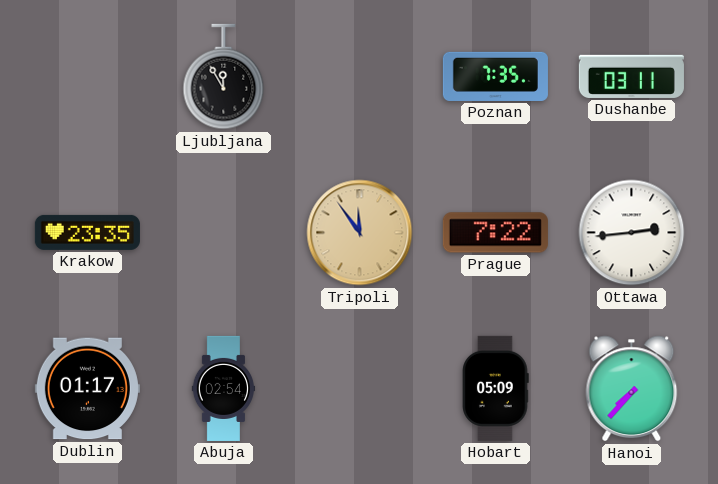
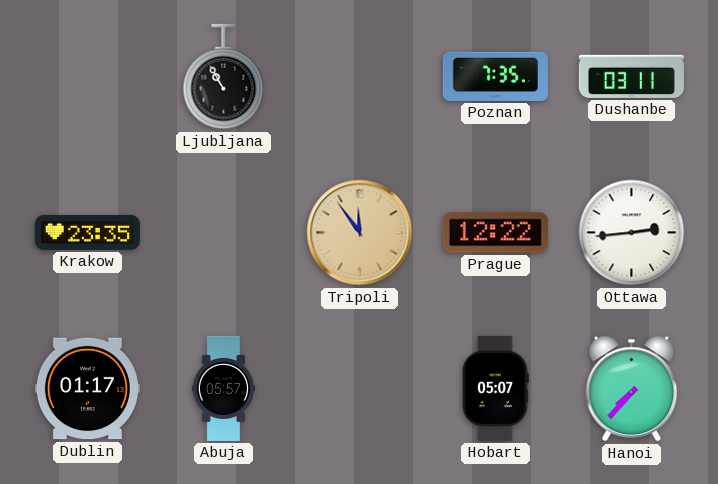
Ljubljana: 11:55 -> 10:55
Prague: 7:22 -> 12:22
Abuja: 02:54 -> 05:57
Hobart: 05:09 -> 05:07
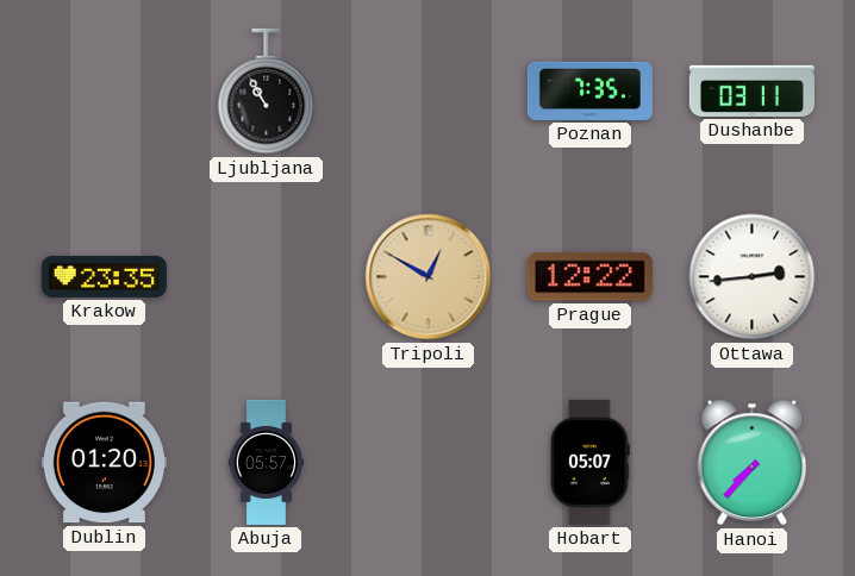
Tripoli: 11:54 -> 12:50
Dublin: 01:17 -> 01:20
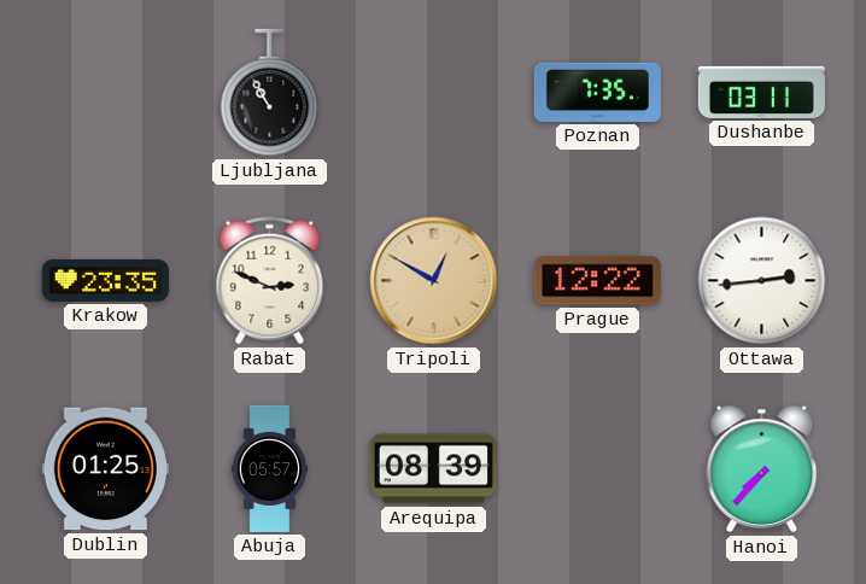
Rabat: none -> 2:49
Dublin: 01:20 -> 01:25
Arequipa: none -> 08:39
Hobart: 05:07 -> none
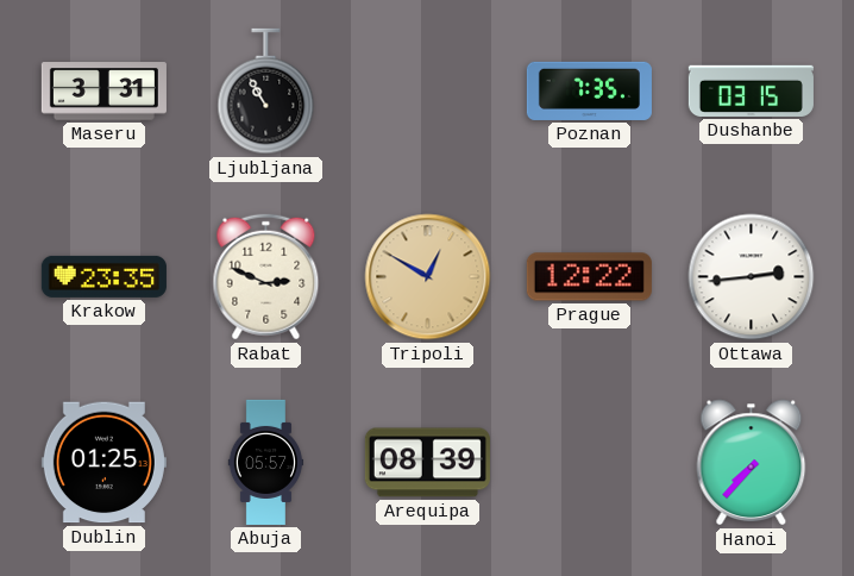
Maseru: none -> 3:31
Dushanbe: 03:11 -> 03:15
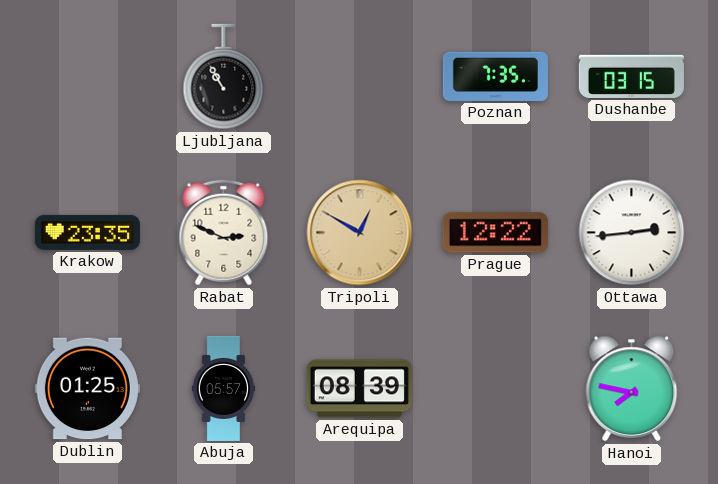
Maseru: 3:31 -> none
Hanoi: 7:37 -> 7:47
